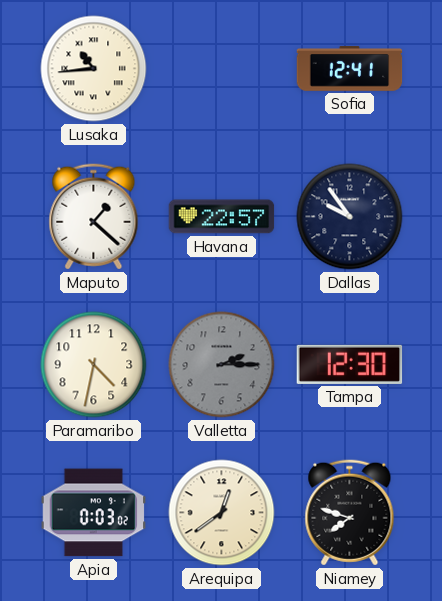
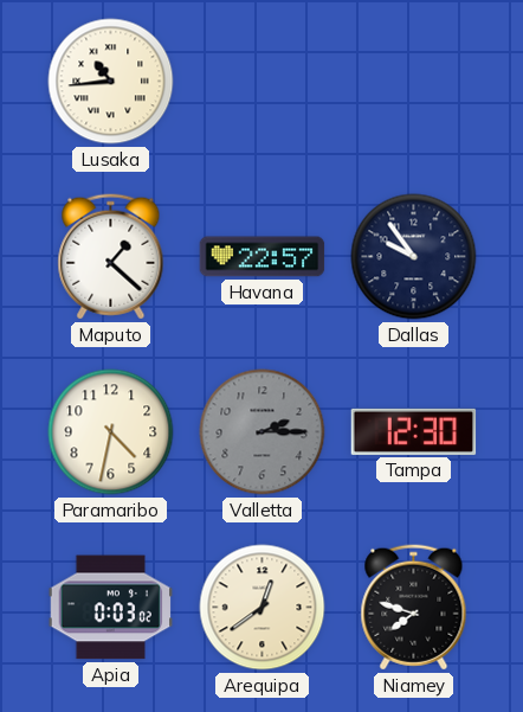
Sofia: 12:41 -> none
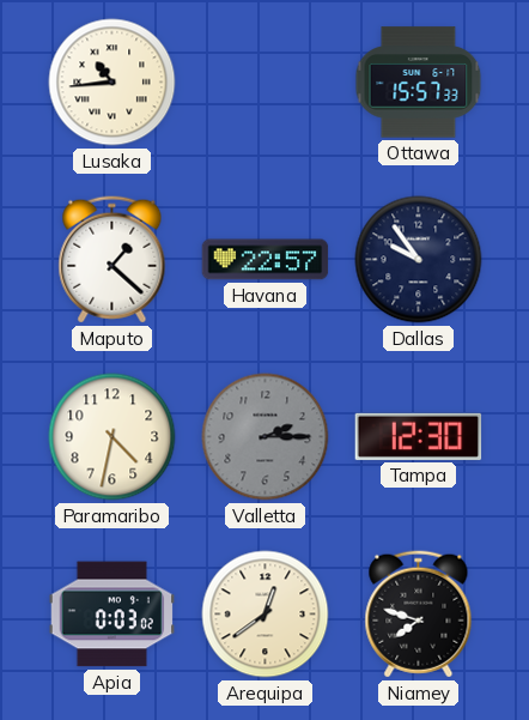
Ottawa: none -> 15:57
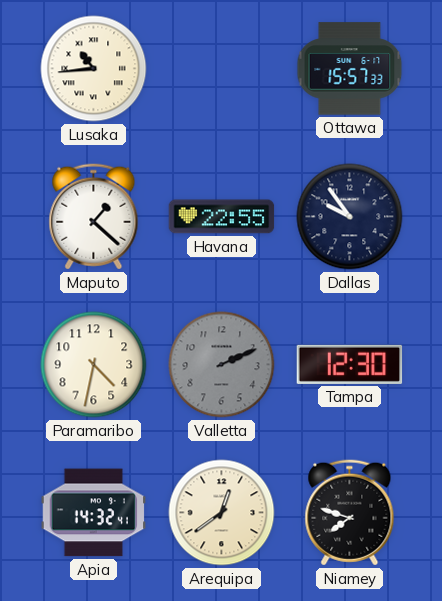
Havana: 22:57 -> 22:55
Valletta: 2:15 -> 2:11
Apia: 0:03 -> 14:32
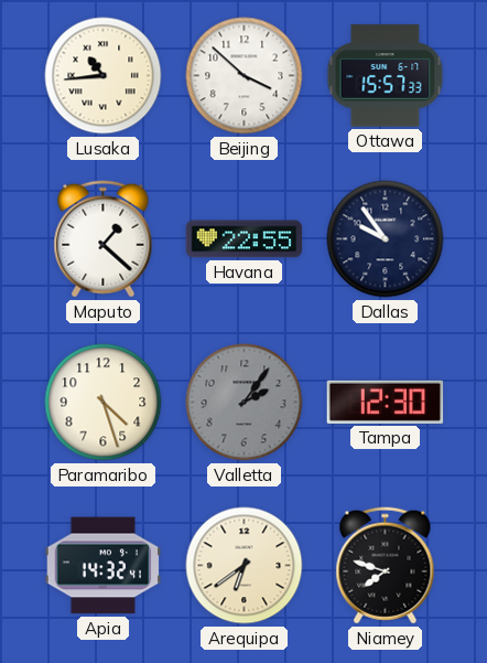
Beijing: none -> 3:52
Paramaribo: 4:32 -> 4:27
Valletta: 2:11 -> 2:06
Arequipa: 12:39 -> 6:39
